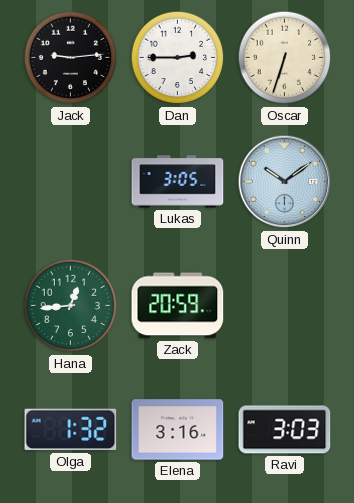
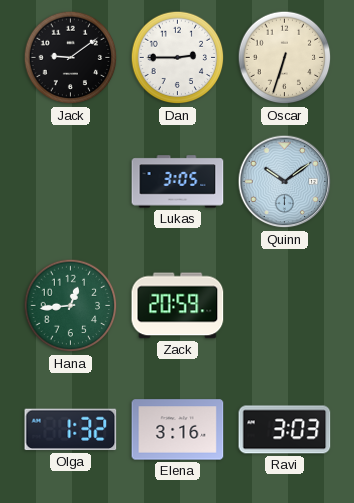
Jack: 9:14 -> 9:09
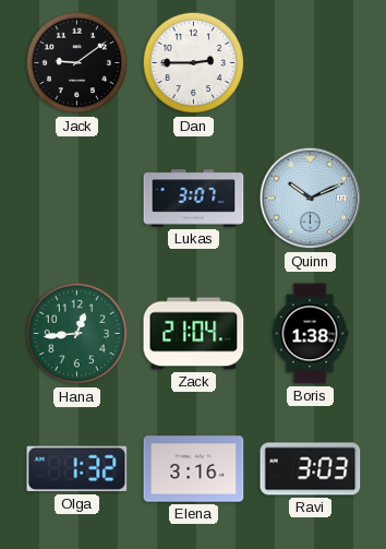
Oscar: 6:33 -> none
Lukas: 3:05 -> 3:07
Quinn: 10:09 -> 10:11
Zack: 20:59 -> 21:04
Boris: none -> 1:38
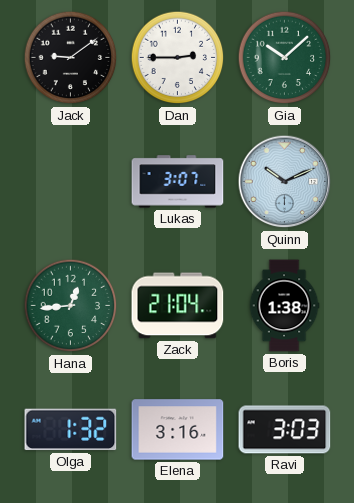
Gia: none -> 10:08
